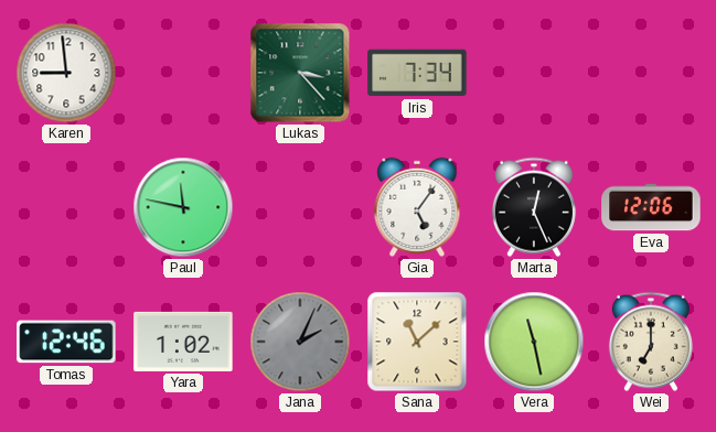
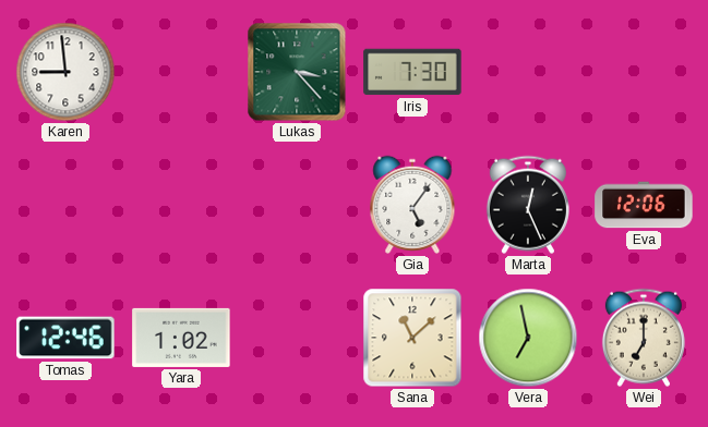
Iris: 7:34 -> 7:30
Paul: 11:47 -> none
Jana: 2:04 -> none
Vera: 11:28 -> 6:58
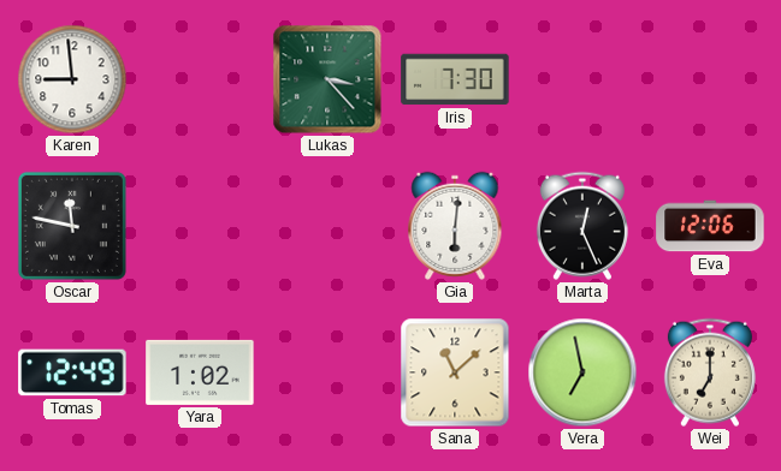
Oscar: none -> 11:47
Gia: 5:06 -> 6:01
Tomas: 12:46 -> 12:49
